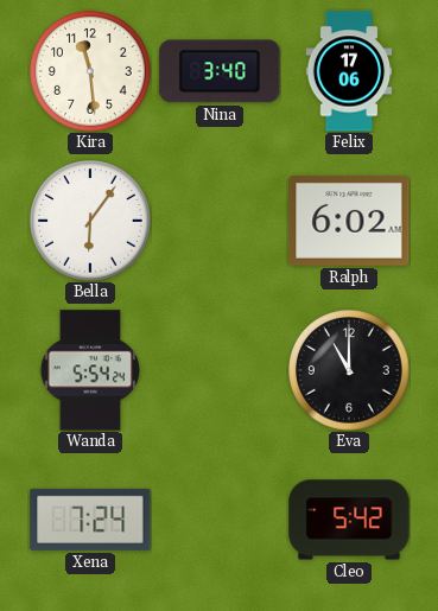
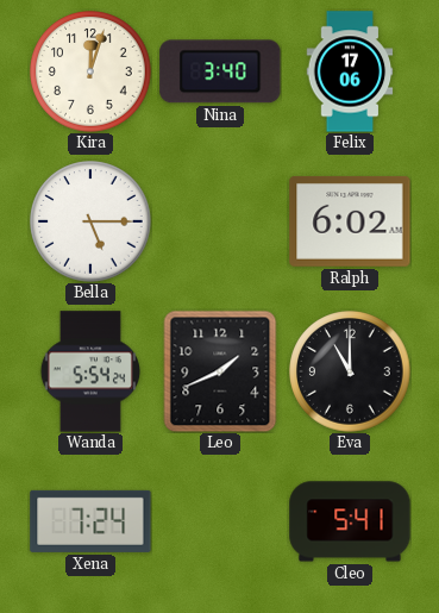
Kira: 11:29 -> 12:03
Bella: 6:06 -> 5:15
Leo: none -> 1:41
Cleo: 5:42 -> 5:41
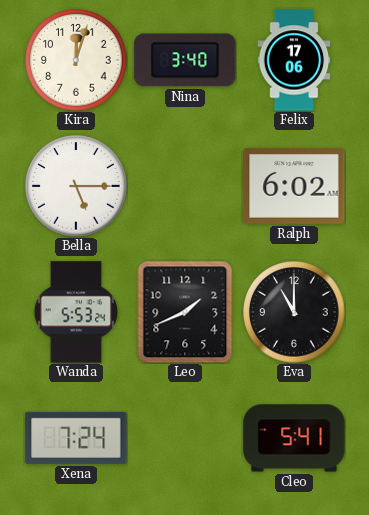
Wanda: 5:54 -> 5:53
